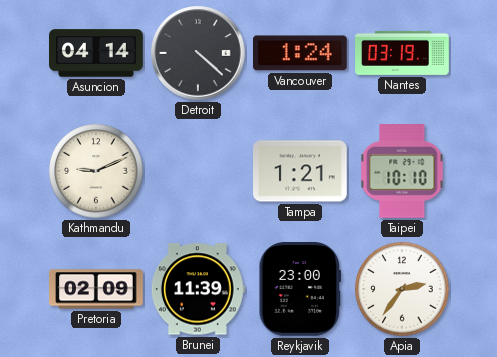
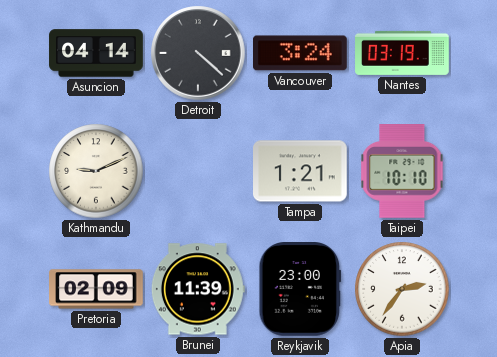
Vancouver: 1:24 -> 3:24
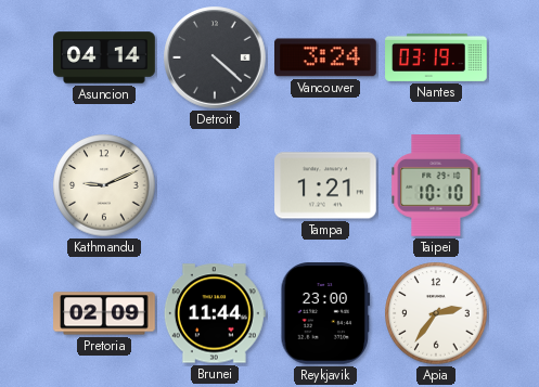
Brunei: 11:39 -> 11:44
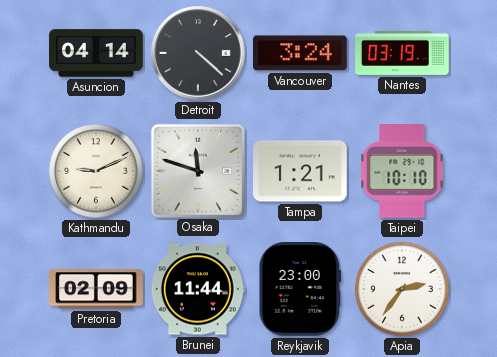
Osaka: none -> 11:48
